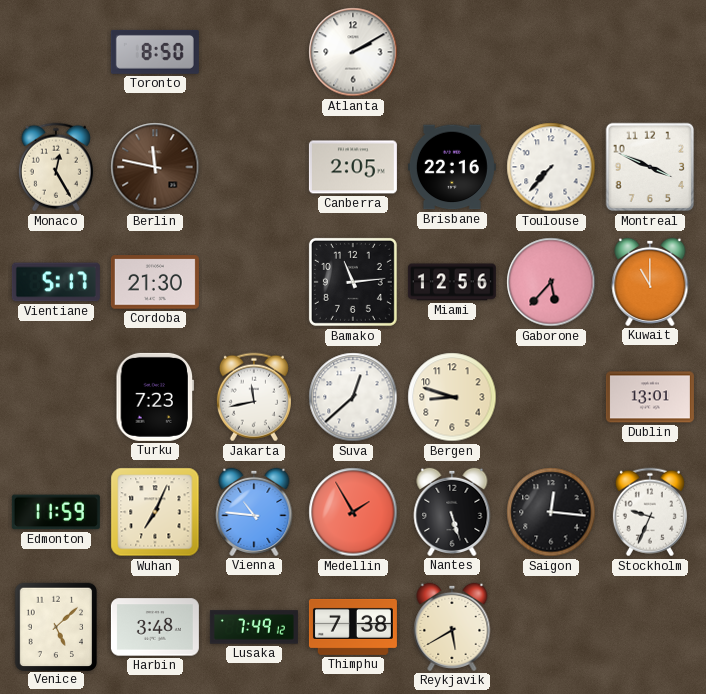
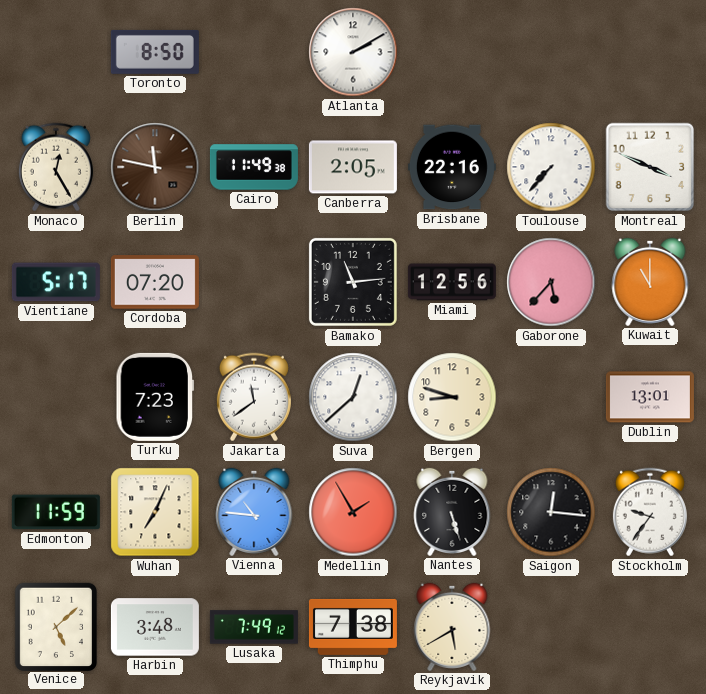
Cairo: none -> 11:49
Cordoba: 21:30 -> 07:20
Jakarta: 11:43 -> 11:39
Stockholm: 9:34 -> 9:36
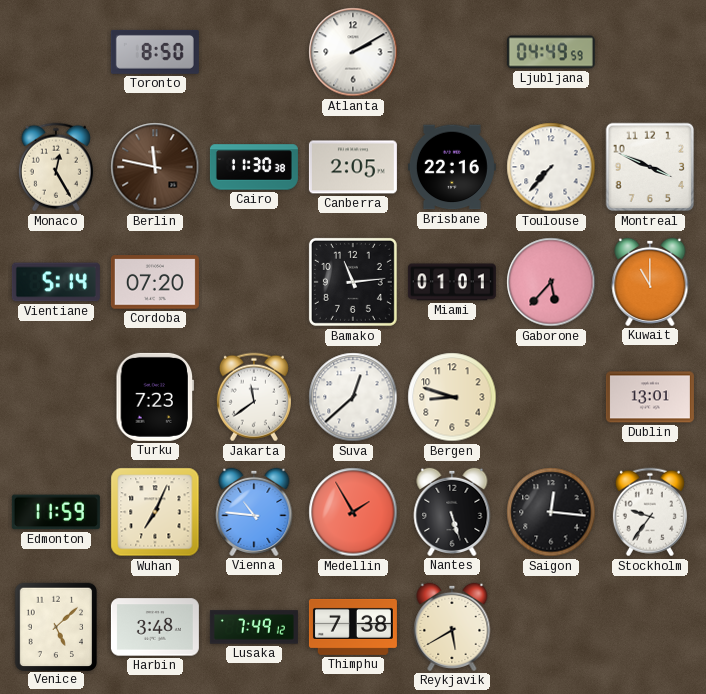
Ljubljana: none -> 04:49
Cairo: 11:49 -> 11:30
Vientiane: 5:17 -> 5:14
Miami: 12:56 -> 01:01
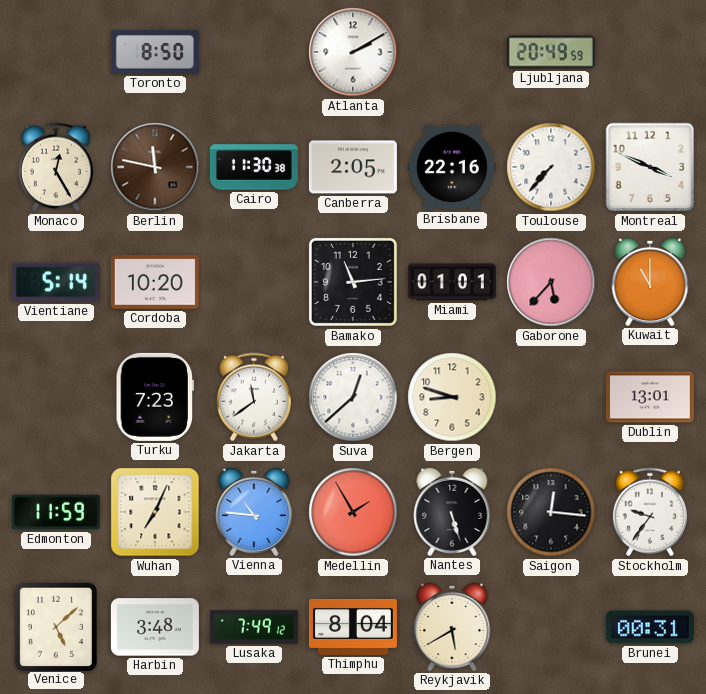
Ljubljana: 04:49 -> 20:49
Cordoba: 07:20 -> 10:20
Thimphu: 7:38 -> 8:04
Brunei: none -> 00:31
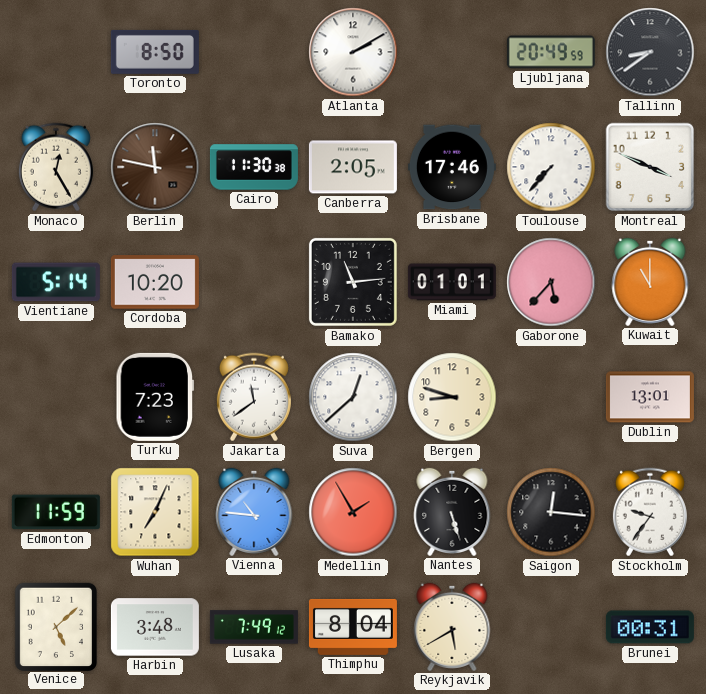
Tallinn: none -> 8:39
Brisbane: 22:16 -> 17:46
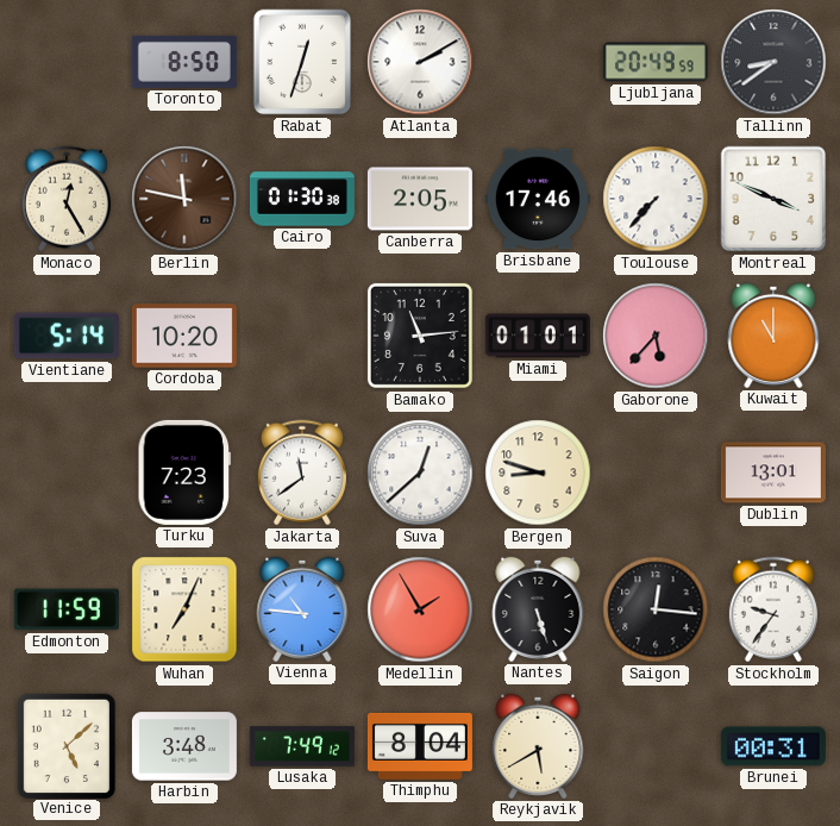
Rabat: none -> 12:33
Cairo: 11:30 -> 01:30
